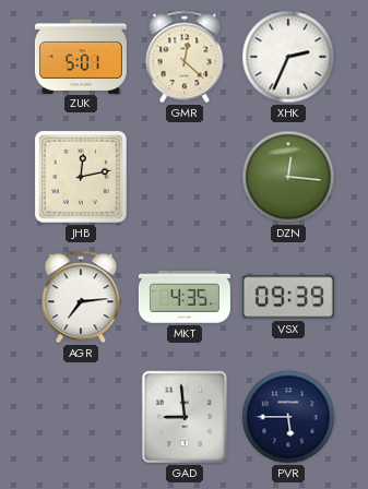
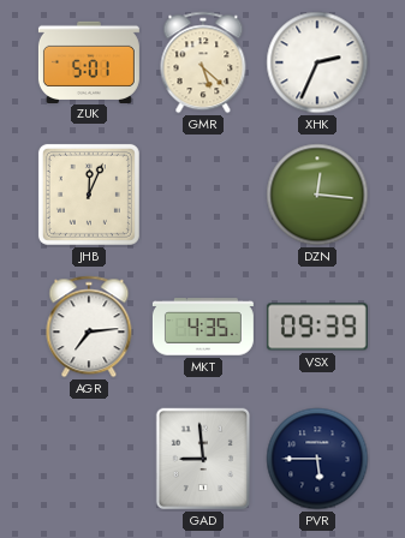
GMR: 12:22 -> 5:22
JHB: 12:13 -> 12:04
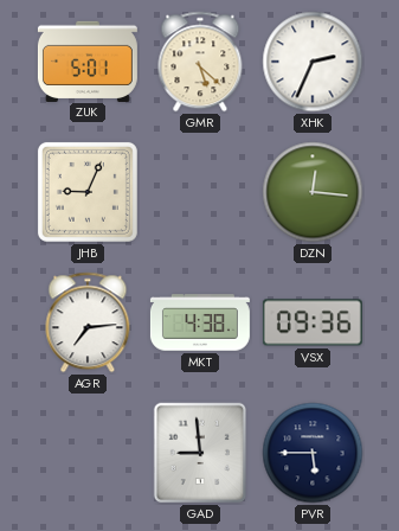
JHB: 12:04 -> 9:04
MKT: 4:35 -> 4:38
VSX: 09:39 -> 09:36
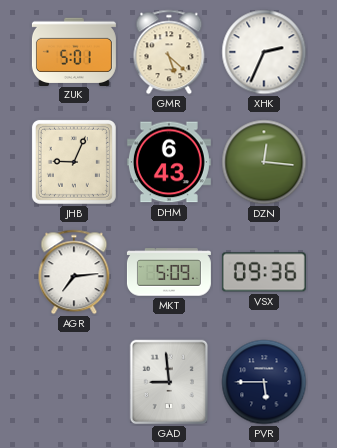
DHM: none -> 6:43
MKT: 4:38 -> 5:09
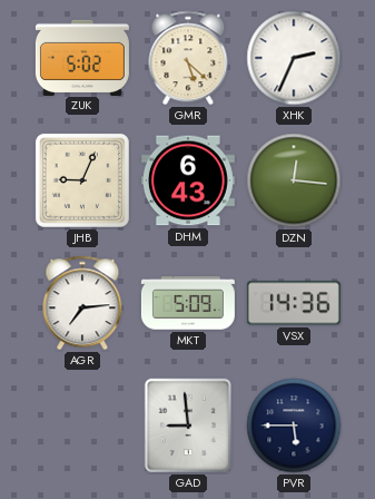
ZUK: 5:01 -> 5:02
VSX: 09:36 -> 14:36
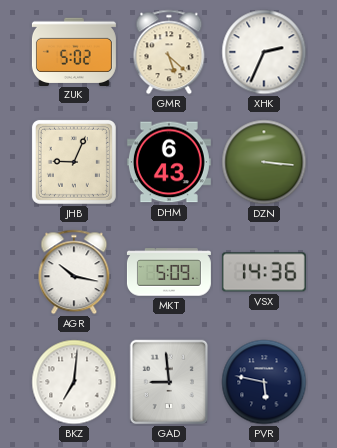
DZN: 12:16 -> 3:16
AGR: 7:14 -> 10:17
BKZ: none -> 7:01
PVR: 5:45 -> 5:47
